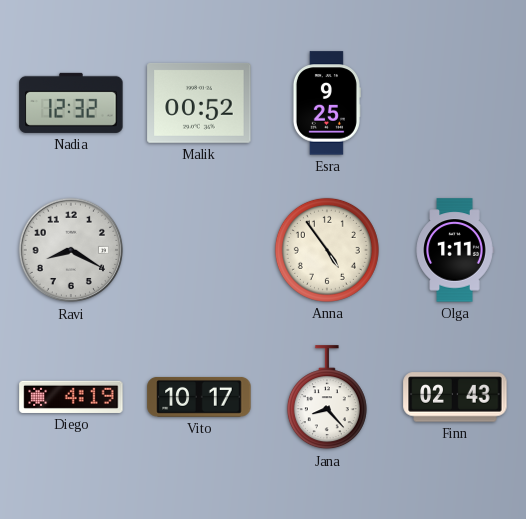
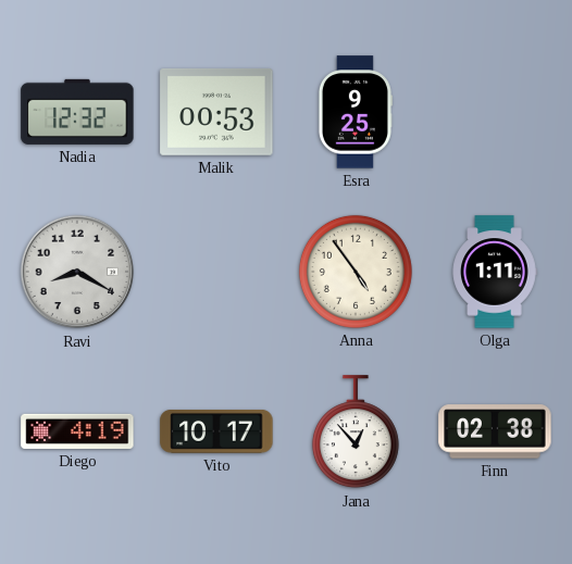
Malik: 00:52 -> 00:53
Jana: 8:23 -> 12:53
Finn: 02:43 -> 02:38
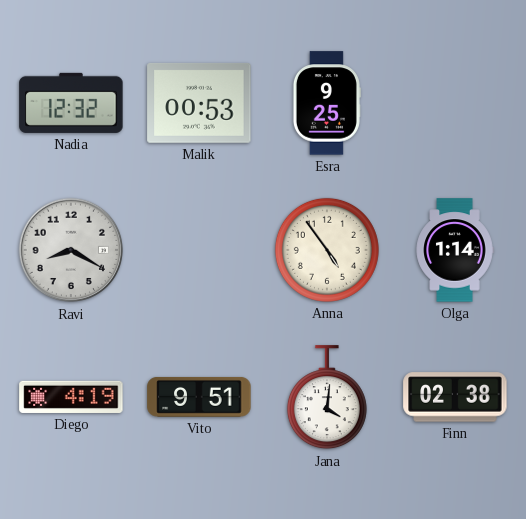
Olga: 1:11 -> 1:14
Vito: 10:17 -> 9:51
Jana: 12:53 -> 4:01
